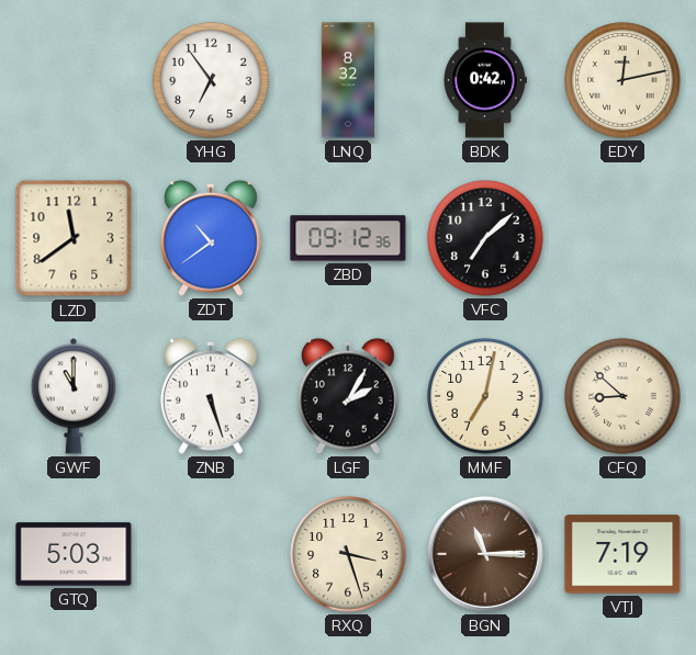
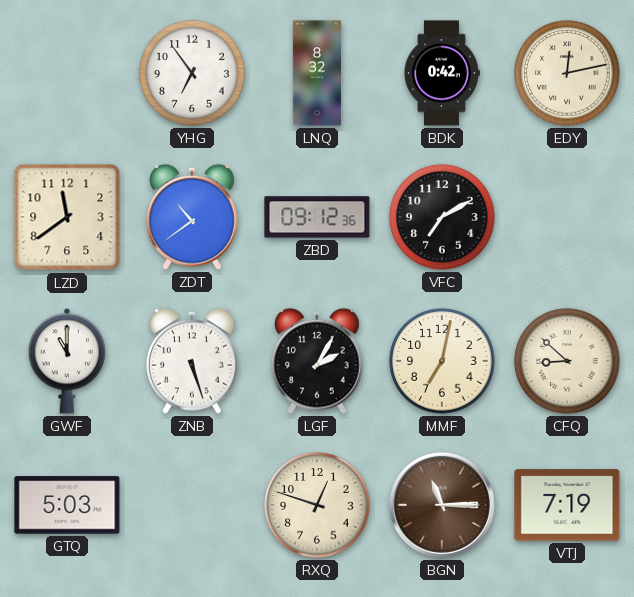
VFC: 7:08 -> 7:10
RXQ: 3:27 -> 12:48
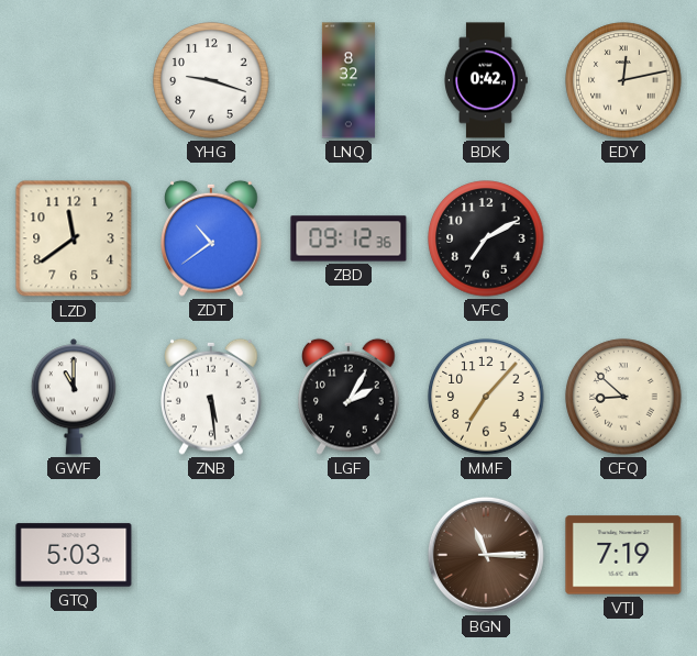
YHG: 6:54 -> 9:18
ZNB: 5:27 -> 5:29
MMF: 7:02 -> 7:07
RXQ: 12:48 -> none
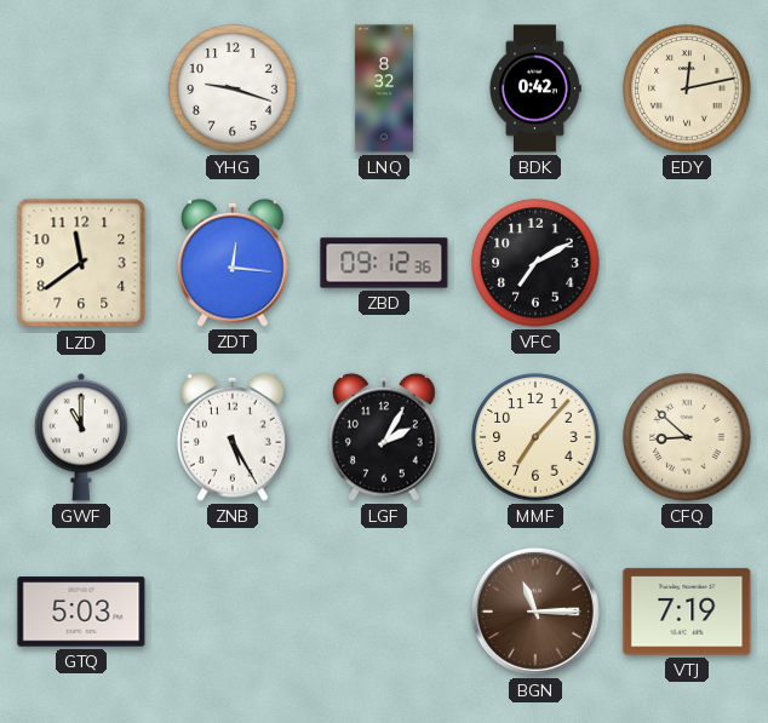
ZDT: 10:39 -> 12:16
ZNB: 5:29 -> 5:25
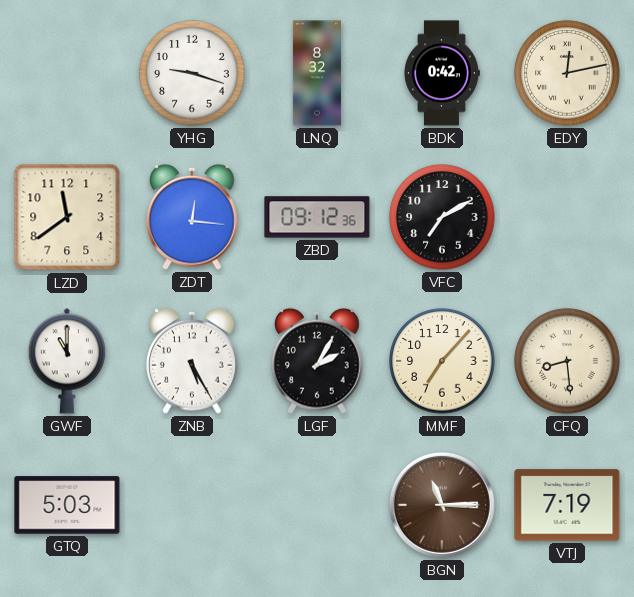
CFQ: 8:52 -> 8:29
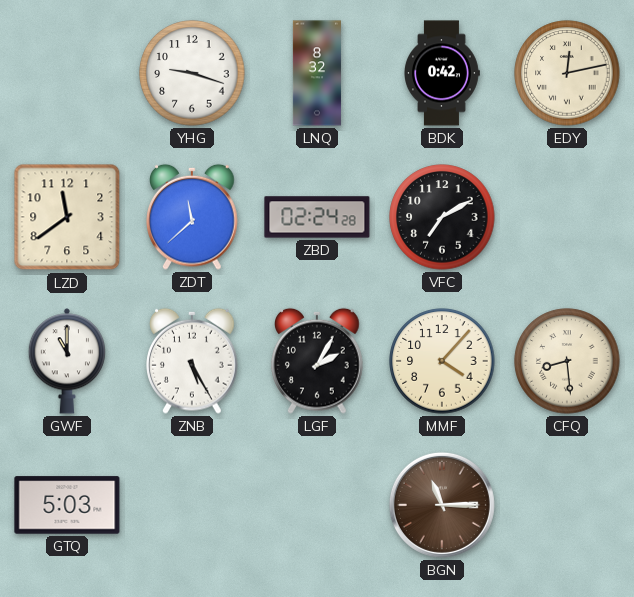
ZDT: 12:16 -> 11:38
ZBD: 09:12 -> 02:24
MMF: 7:07 -> 4:07
VTJ: 7:19 -> none
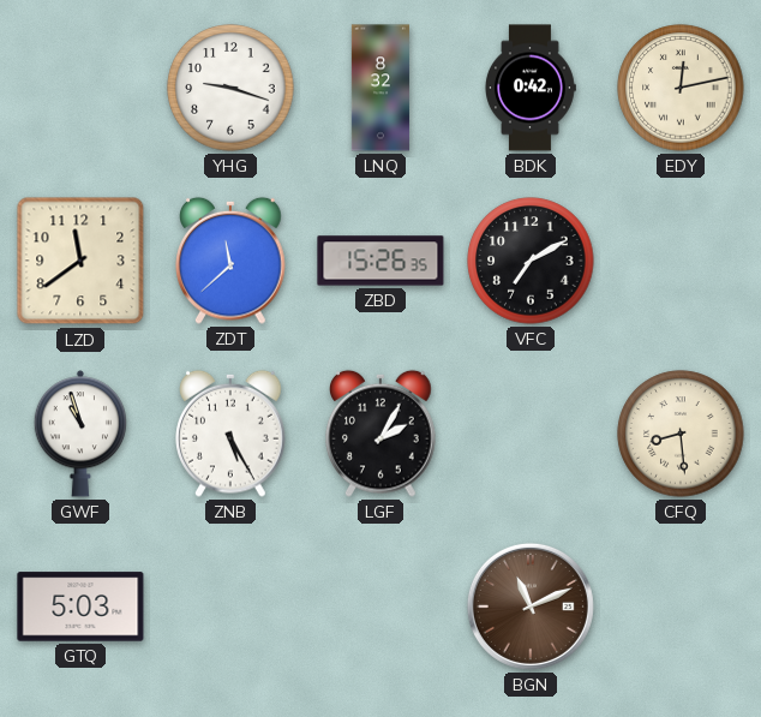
ZBD: 02:24 -> 15:26
GWF: 11:00 -> 10:57
MMF: 4:07 -> none
BGN: 11:15 -> 11:11
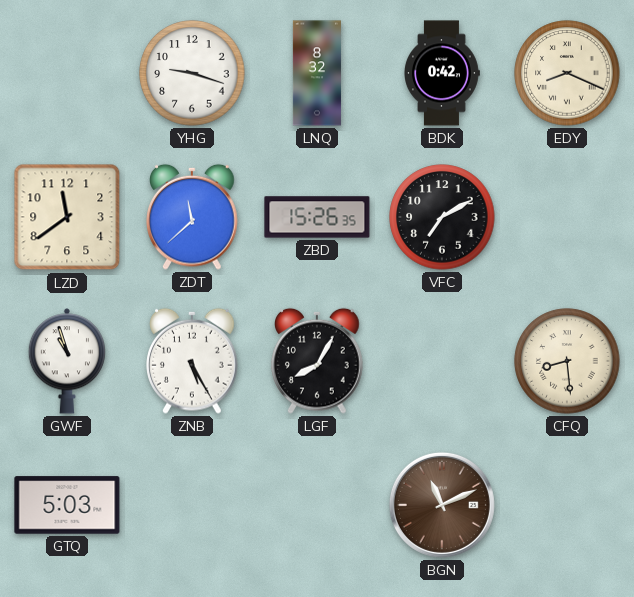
EDY: 12:13 -> 8:19
LGF: 2:05 -> 8:05
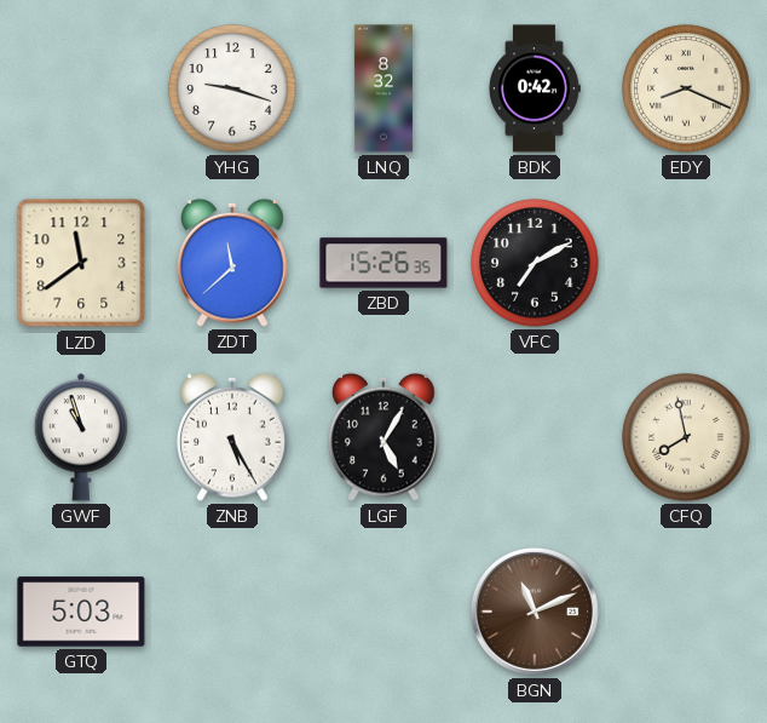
LGF: 8:05 -> 5:05
CFQ: 8:29 -> 7:58
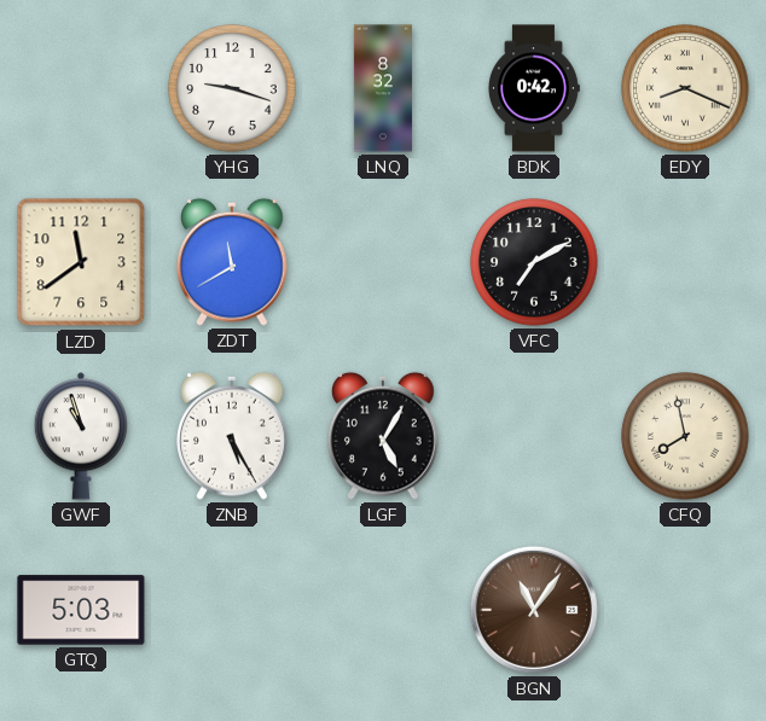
ZDT: 11:38 -> 11:40
ZBD: 15:26 -> none
BGN: 11:11 -> 11:06
